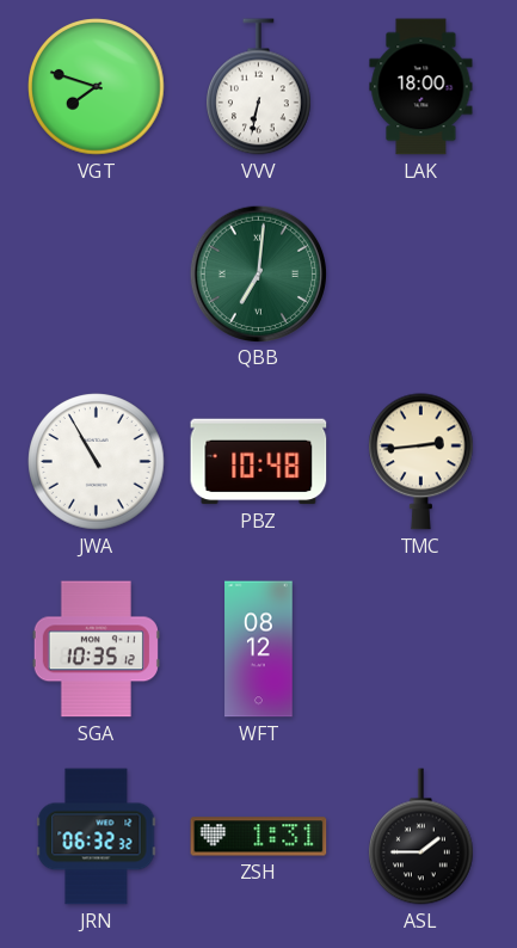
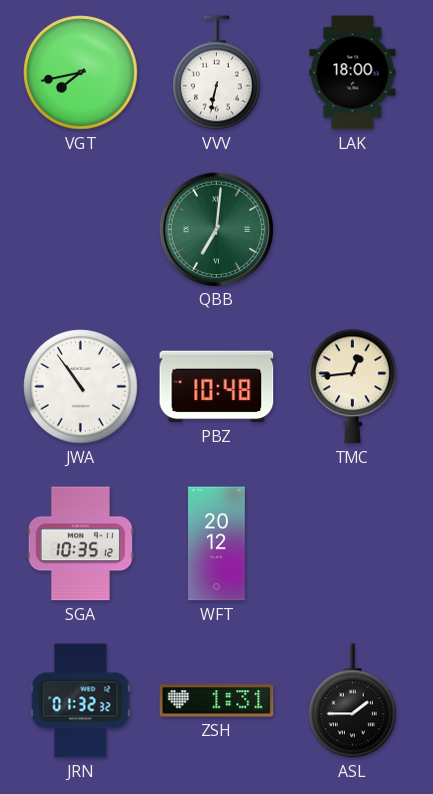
VGT: 7:48 -> 7:43
JWA: 10:55 -> 10:54
TMC: 2:44 -> 12:44
WFT: 08:12 -> 20:12
JRN: 06:32 -> 01:32
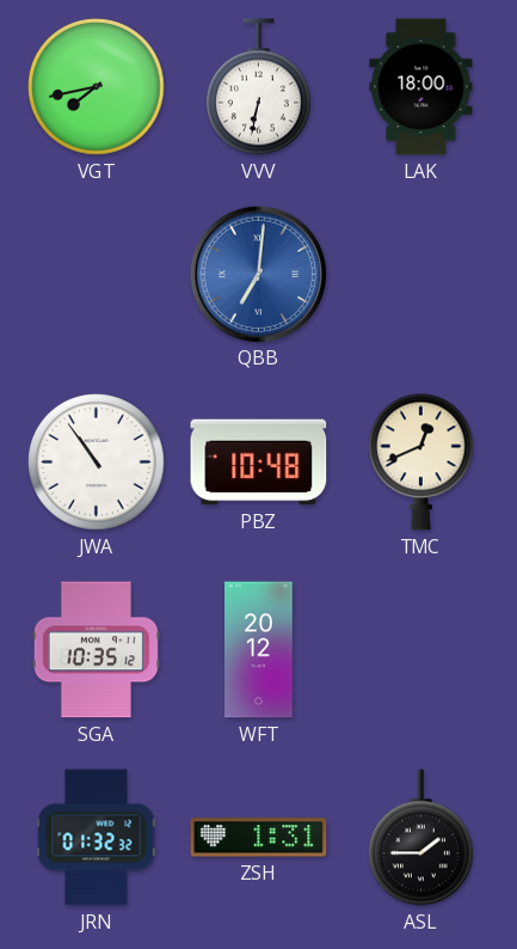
QBB dial: green -> blue
TMC: 12:44 -> 12:41
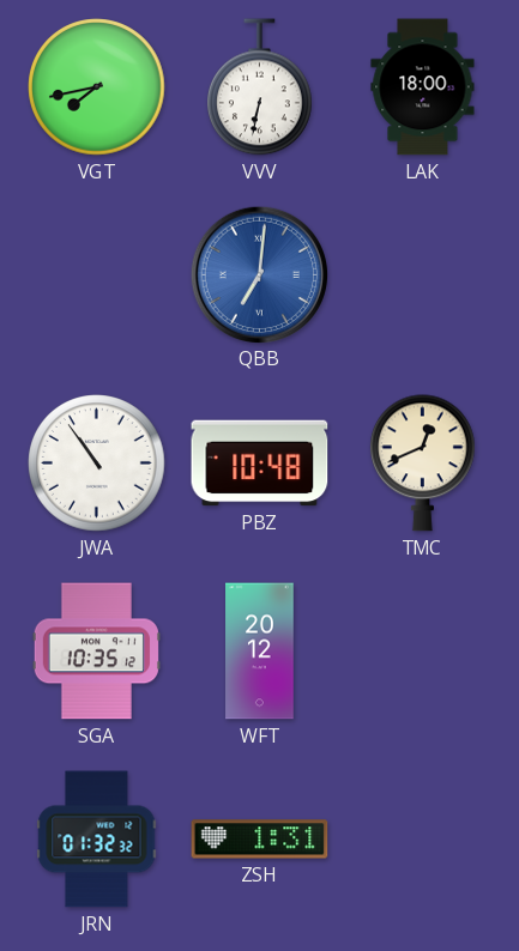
ASL: 1:45 -> none
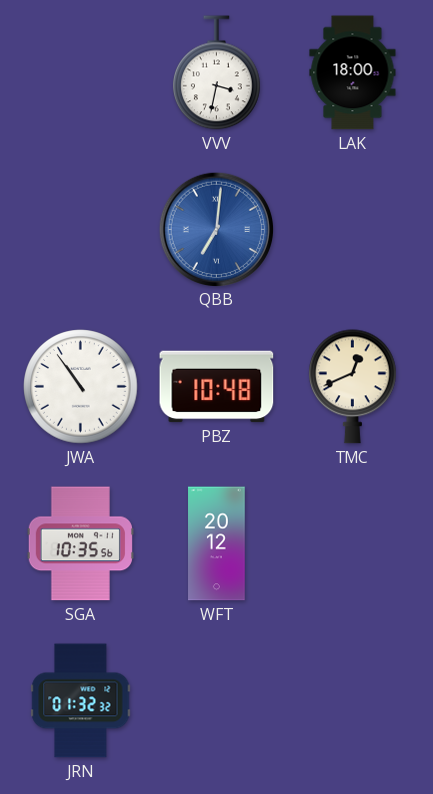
VGT: 7:43 -> none
VVV: 6:32 -> 3:32
SGA: 10:35:12 -> 10:35:56
ZSH: 1:31 -> none
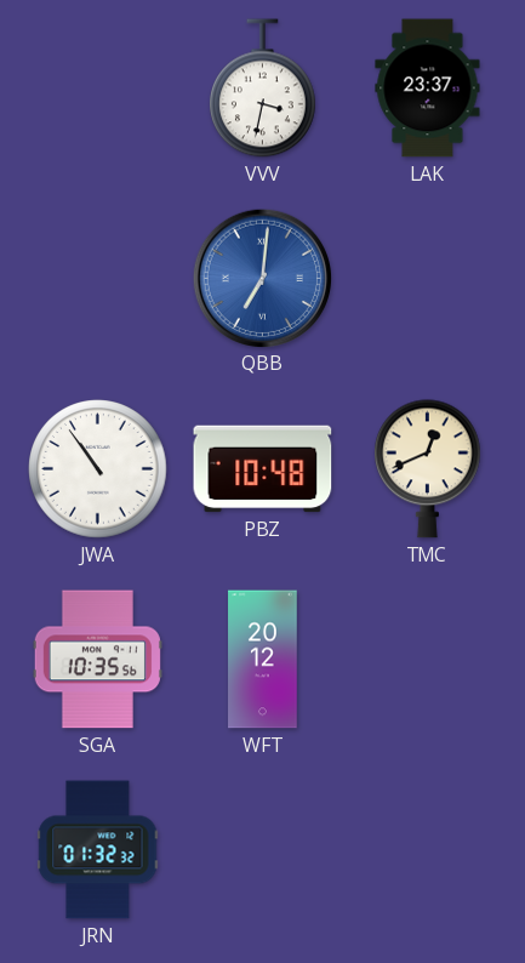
LAK: 18:00 -> 23:37
